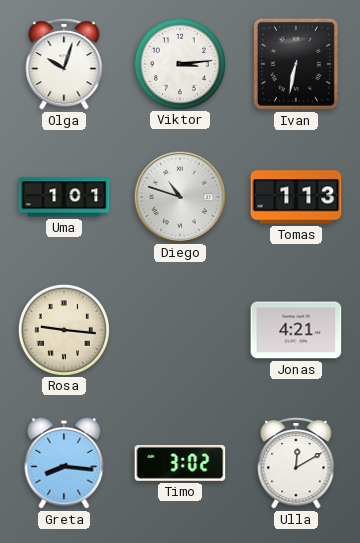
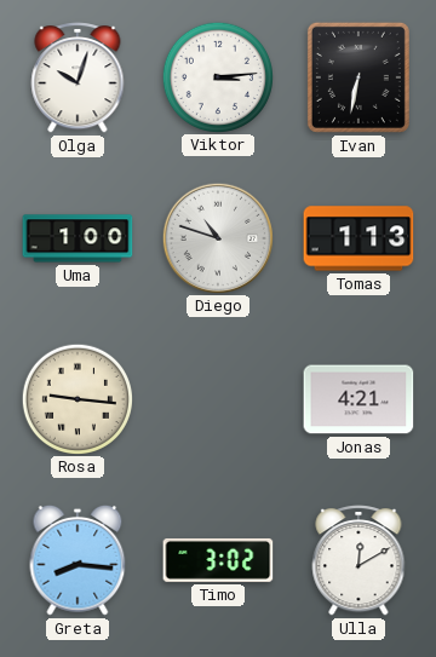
Uma: 1:01 -> 1:00
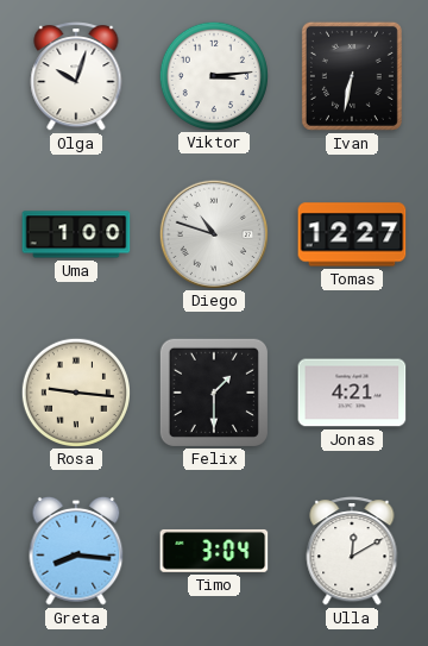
Tomas: 1:13 -> 12:27
Felix: none -> 1:30
Timo: 3:02 -> 3:04
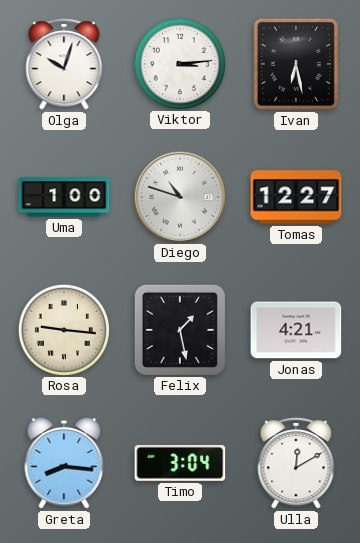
Ivan: 6:32 -> 6:28
Felix: 1:30 -> 1:28
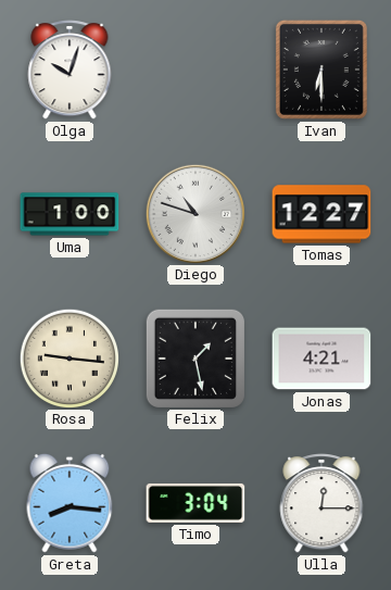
Viktor: 3:14 -> none
Ivan: 6:28 -> 6:30
Ulla: 12:10 -> 12:15
